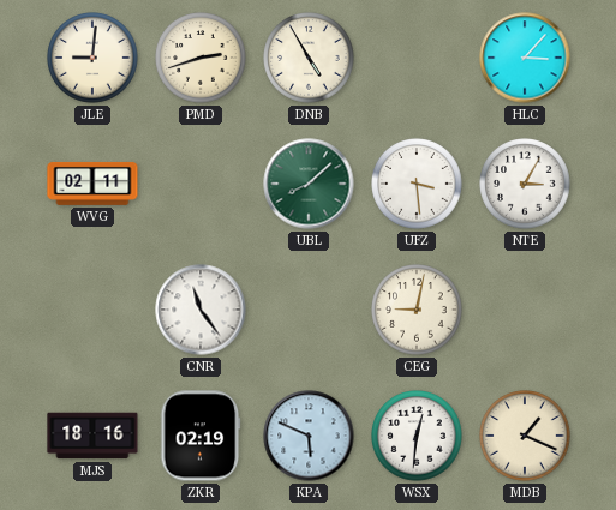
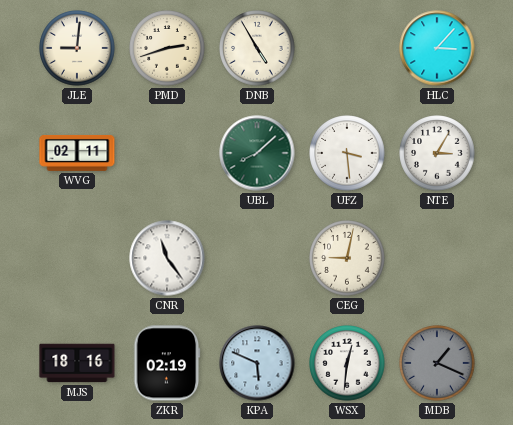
MDB dial: cream -> grey
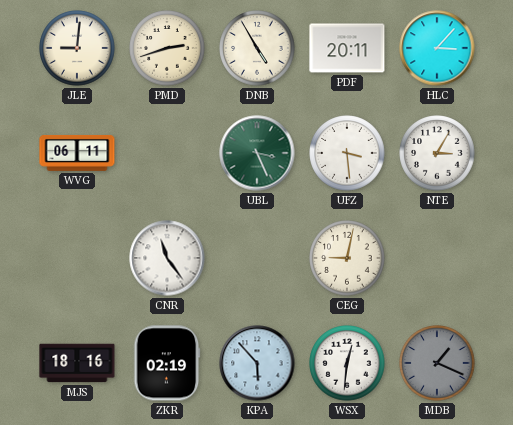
PDF: none -> 20:11
WVG: 02:11 -> 06:11
UBL: 8:08 -> 3:26
KPA: 5:49 -> 5:53
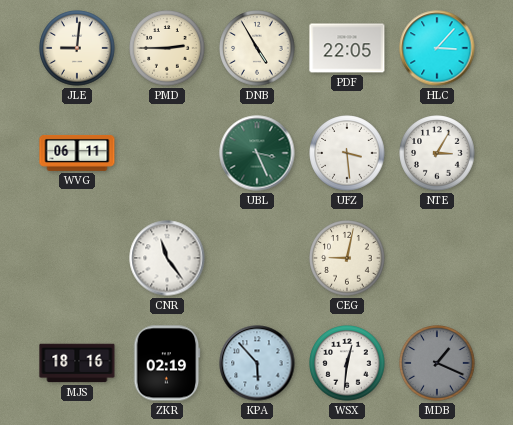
PMD: 2:42 -> 2:45
PDF: 20:11 -> 22:05
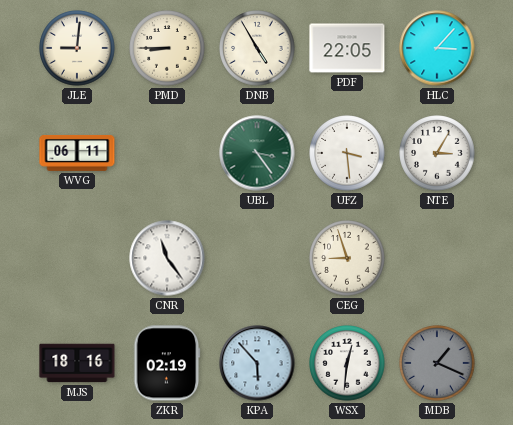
PMD: 2:45 -> 8:45
UBL: 3:26 -> 3:24
CEG: 9:02 -> 8:57
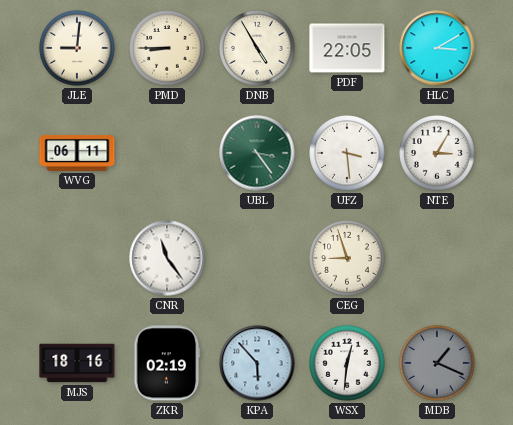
HLC: 3:07 -> 3:10
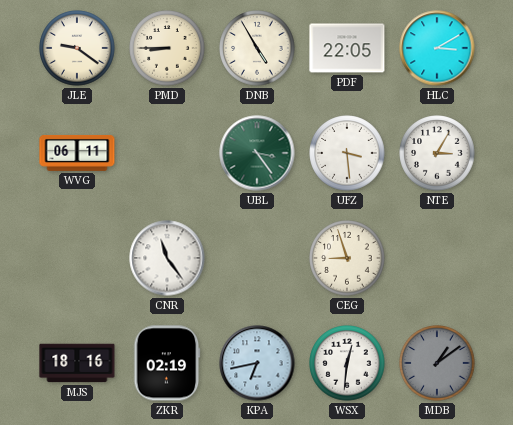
JLE: 9:01 -> 9:21
KPA: 5:53 -> 6:43
MDB: 1:19 -> 1:09
